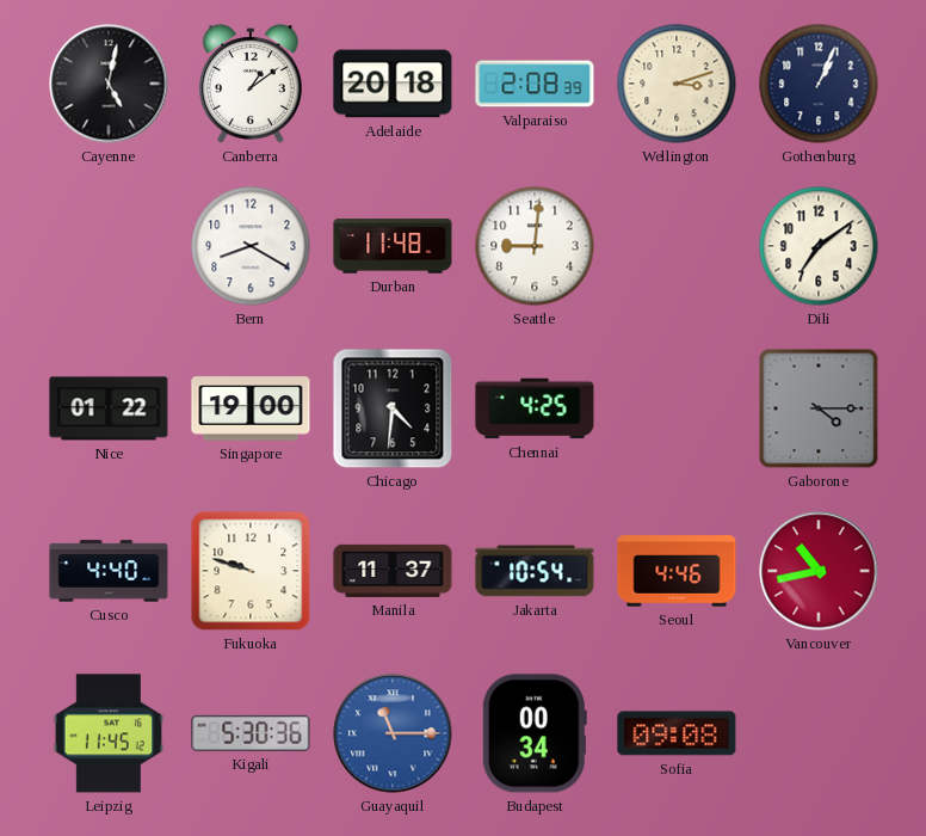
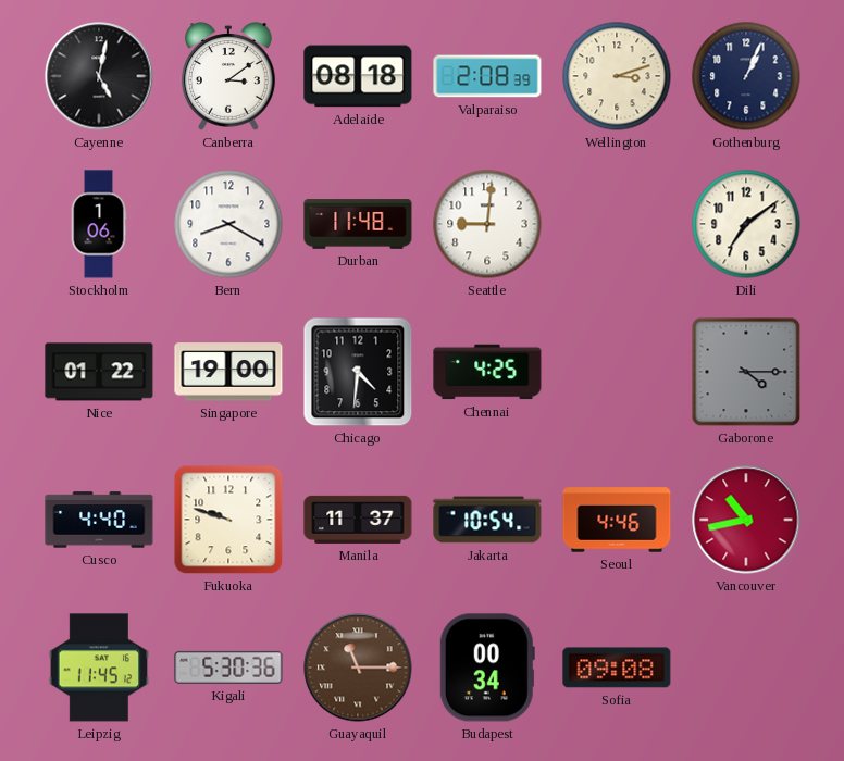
Canberra: 1:09 -> 3:09
Adelaide: 20:18 -> 08:18
Stockholm: none -> 1:06
Guayaquil dial: blue -> brown
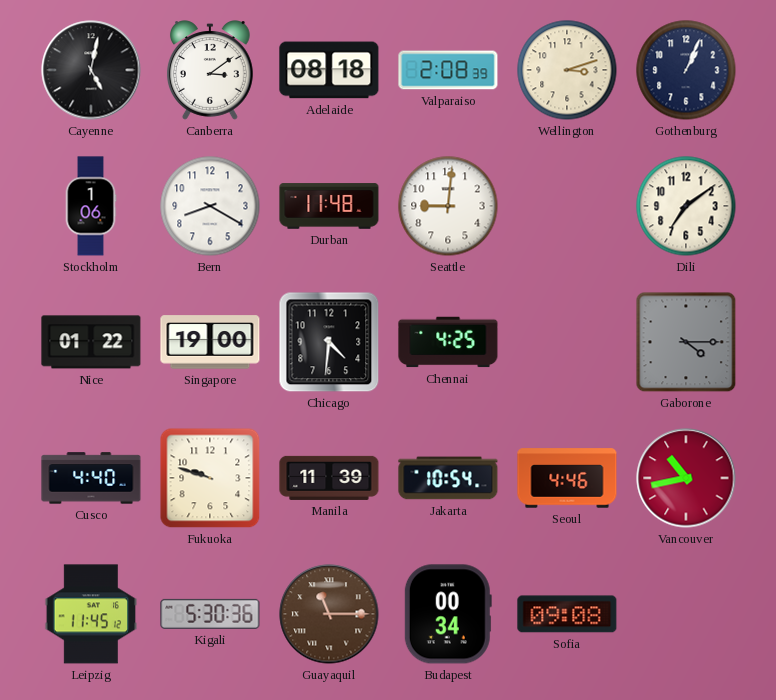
Manila: 11:37 -> 11:39
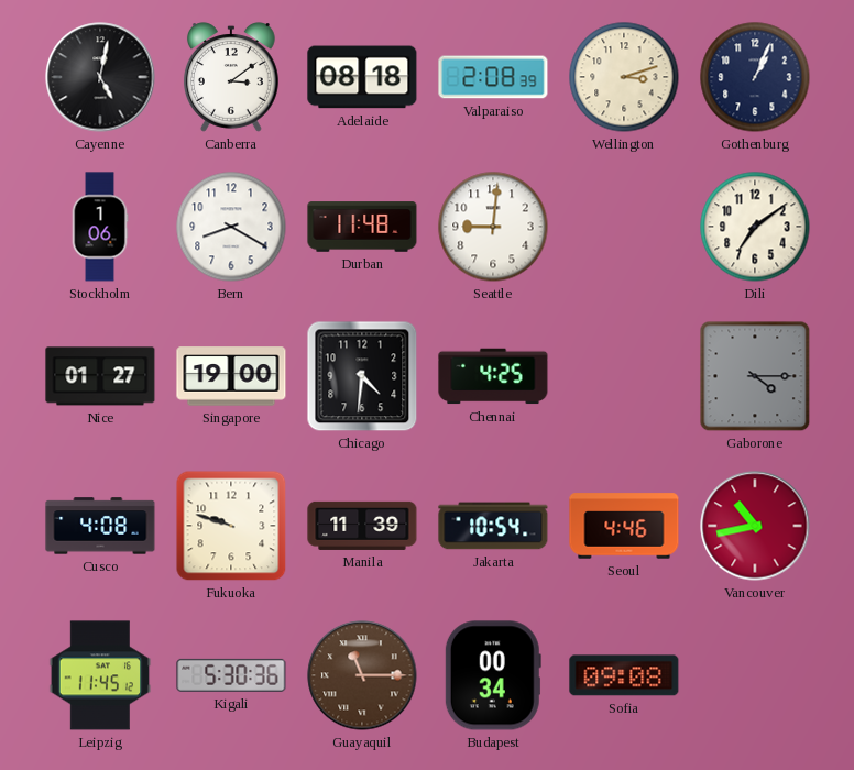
Nice: 01:22 -> 01:27
Cusco: 4:40 -> 4:08
